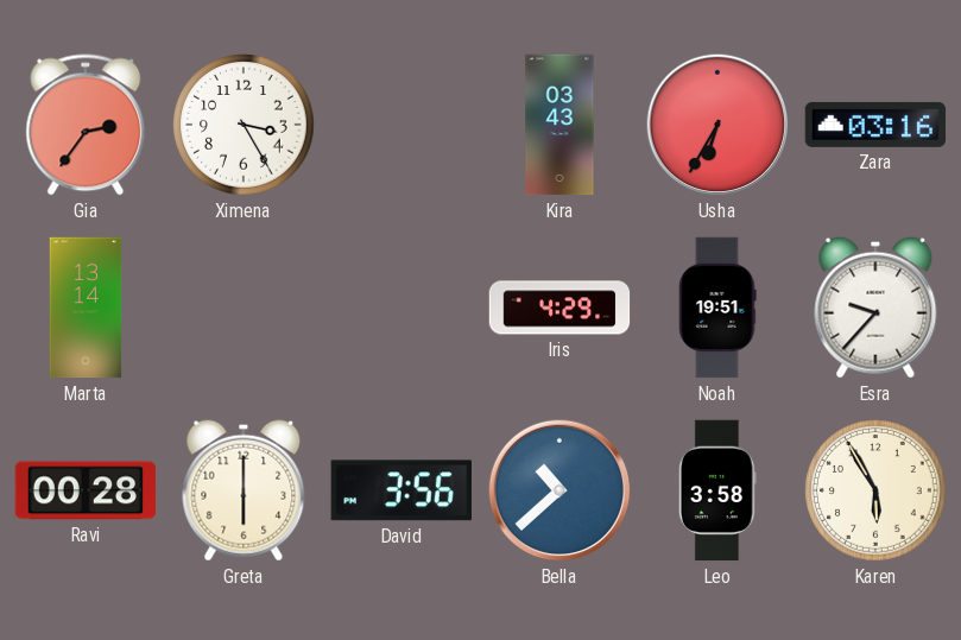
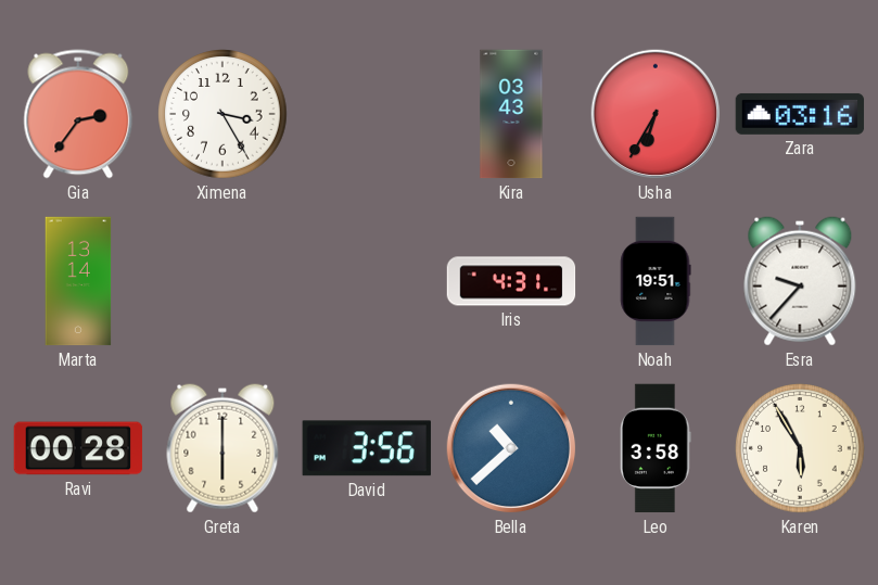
Iris: 4:29 -> 4:31
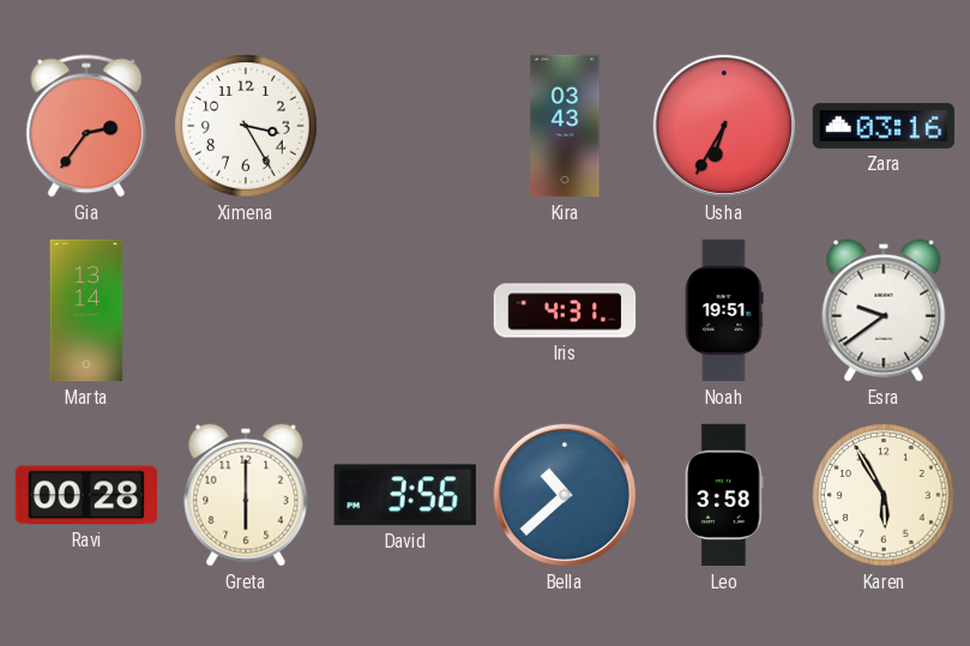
Esra: 9:37 -> 9:39
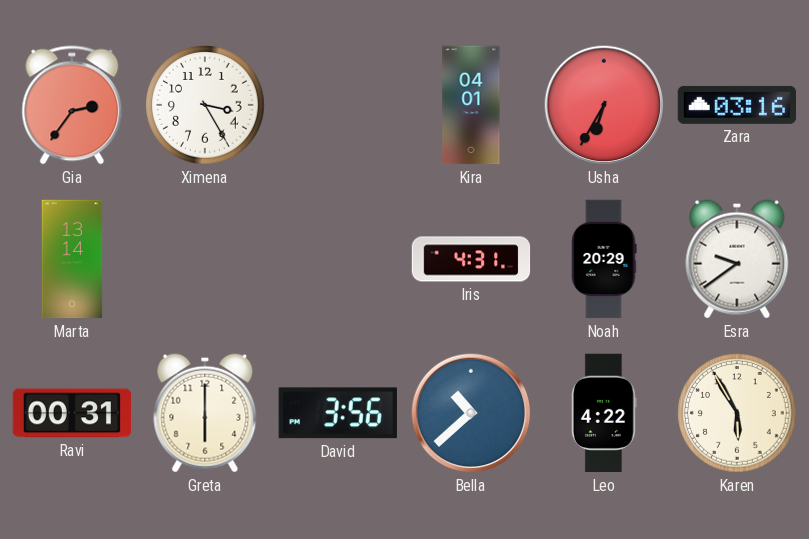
Kira: 03:43 -> 04:01
Noah: 19:51 -> 20:29
Ravi: 00:28 -> 00:31
Leo: 3:58 -> 4:22
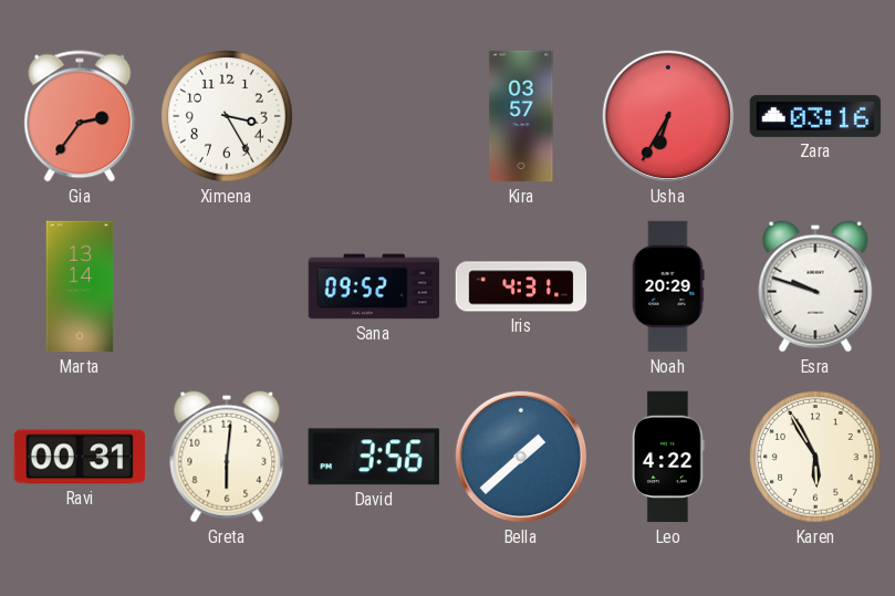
Kira: 04:01 -> 03:57
Sana: none -> 09:52
Esra: 9:39 -> 9:48
Greta: 6:00 -> 6:01
Bella: 10:38 -> 1:38
